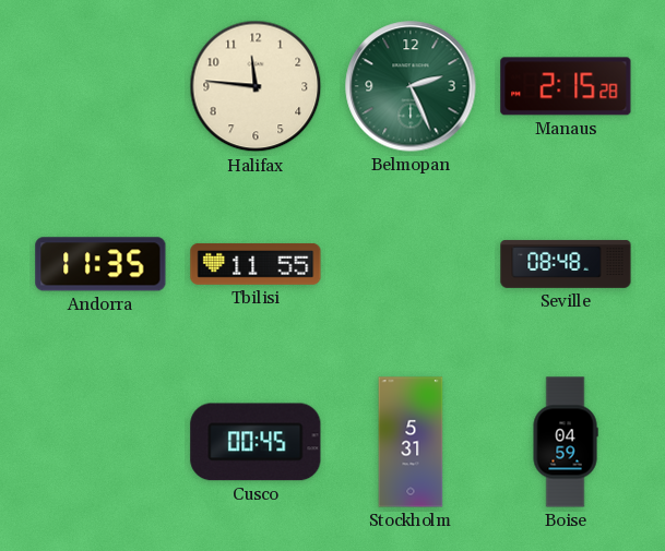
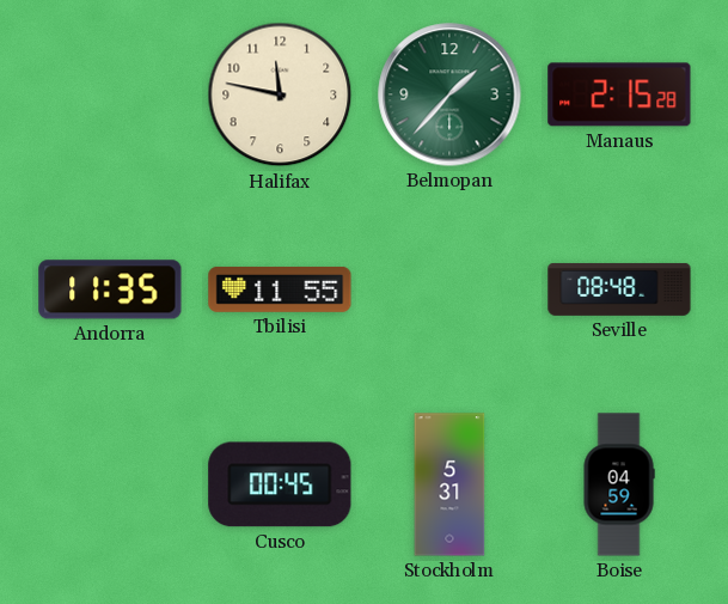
Halifax: 11:46 -> 11:47
Belmopan: 2:26 -> 1:37
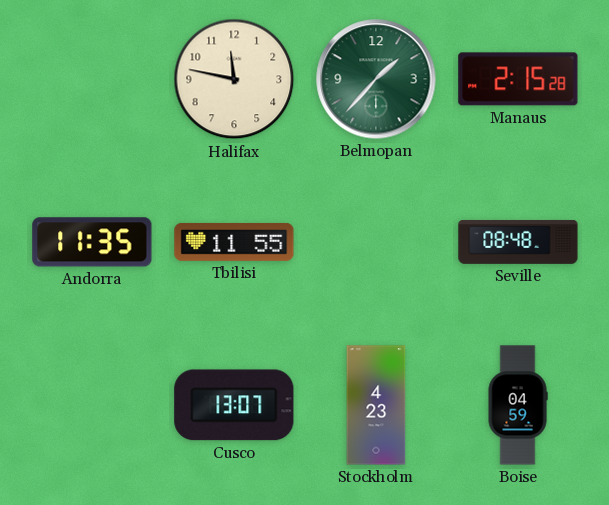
Cusco: 00:45 -> 13:07
Stockholm: 5:31 -> 4:23
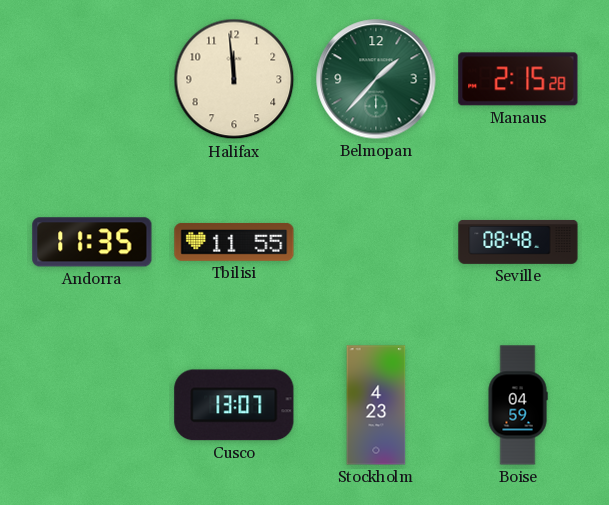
Halifax: 11:47 -> 11:59
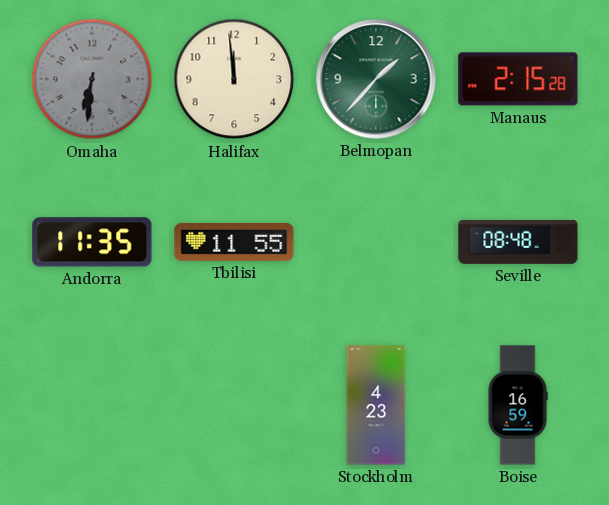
Omaha: none -> 6:31
Cusco: 13:07 -> none
Boise: 04:59 -> 16:59
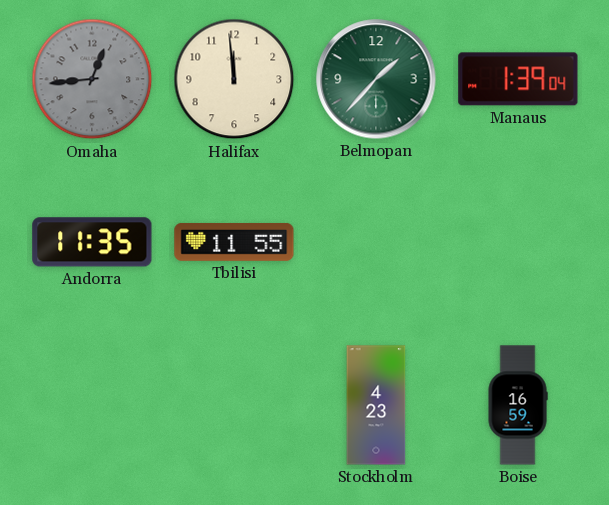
Omaha: 6:31 -> 12:44
Manaus: 2:15 -> 1:39
Seville: 08:48 -> none
